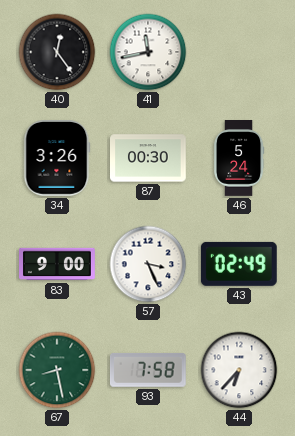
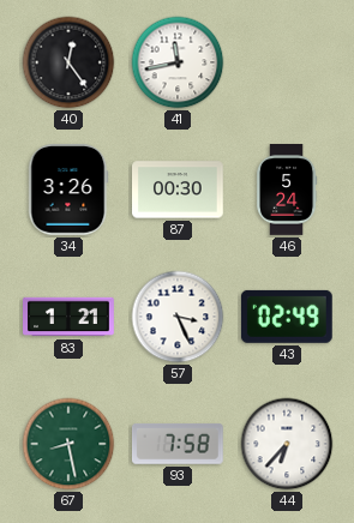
83: 9:00 -> 1:21
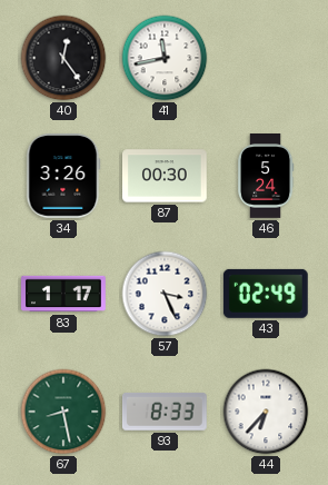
83: 1:21 -> 1:17
93: 7:58 -> 8:33
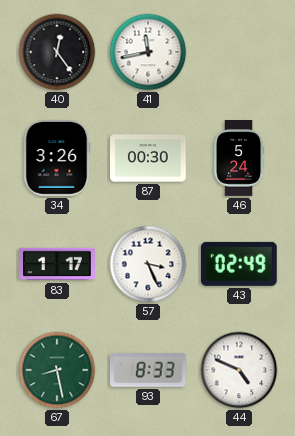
44: 6:37 -> 4:49
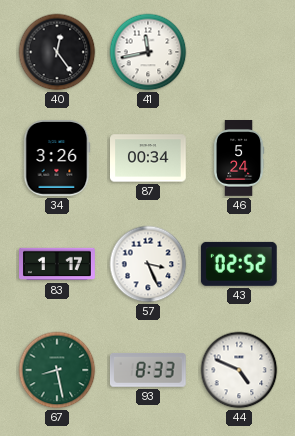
87: 00:30 -> 00:34
43: 02:49 -> 02:52
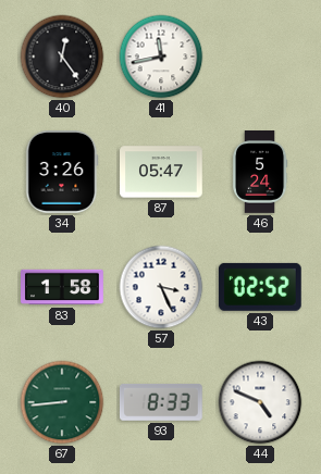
87: 00:34 -> 05:47
83: 1:17 -> 1:58
67: 8:28 -> 8:44
